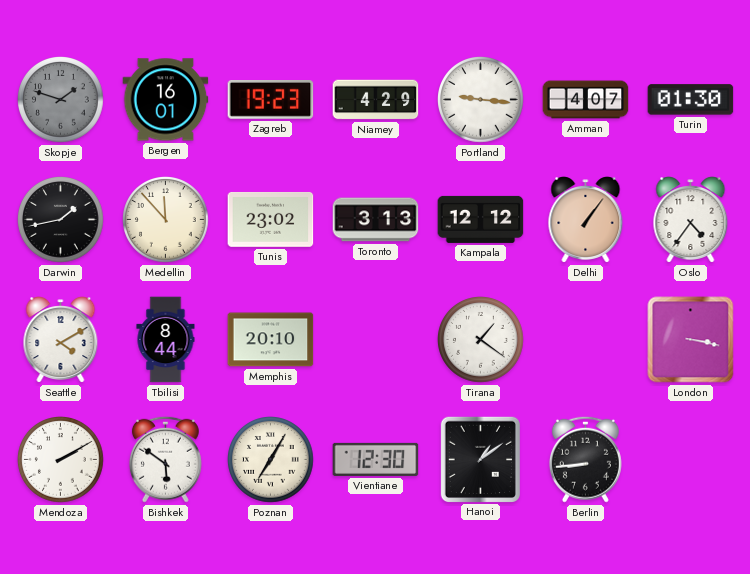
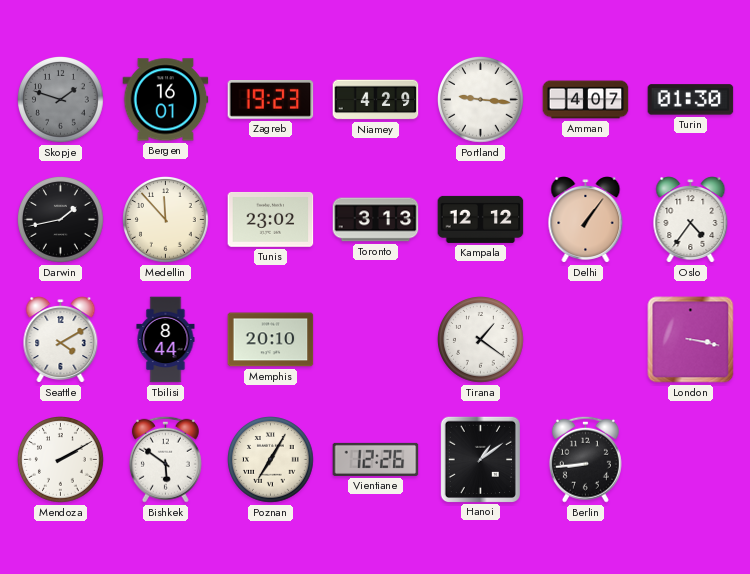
Vientiane: 12:30 -> 12:26
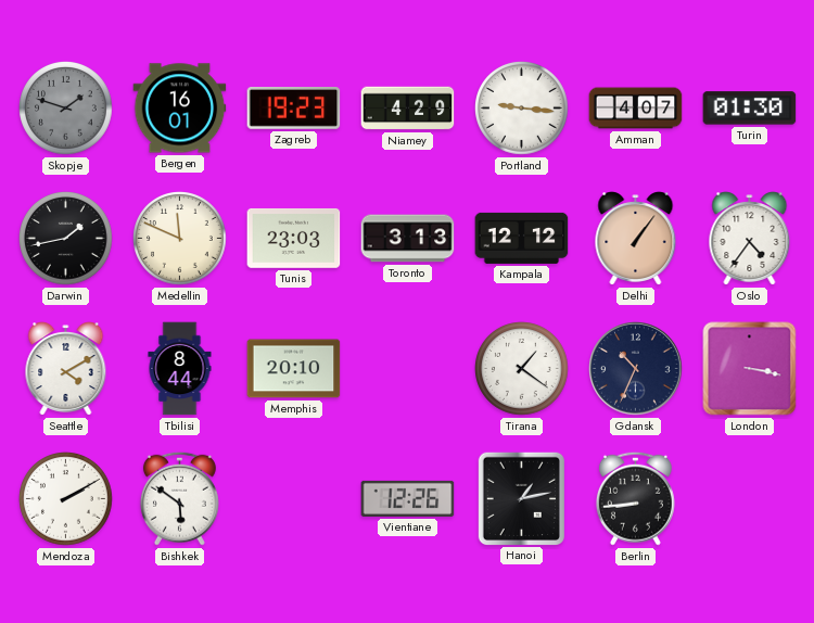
Medellin: 11:53 -> 11:49
Tunis: 23:02 -> 23:03
Gdansk: none -> 10:34
Poznan: 7:05 -> none
Hanoi: 1:09 -> 1:13
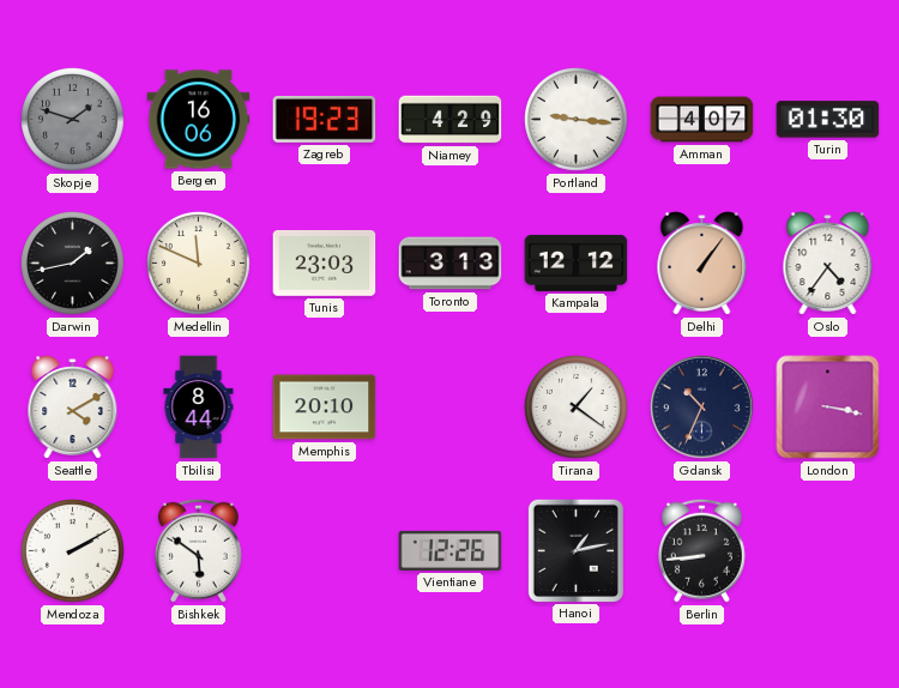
Bergen: 16:01 -> 16:06
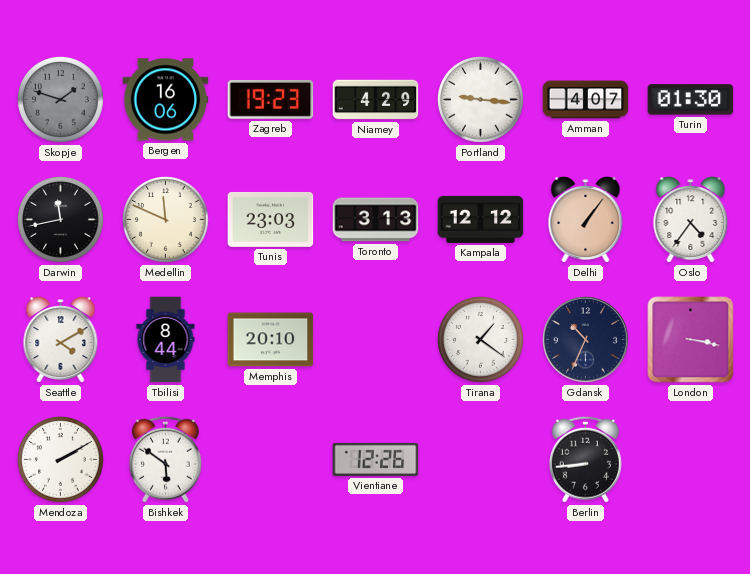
Darwin: 1:43 -> 11:43
Hanoi: 1:13 -> none
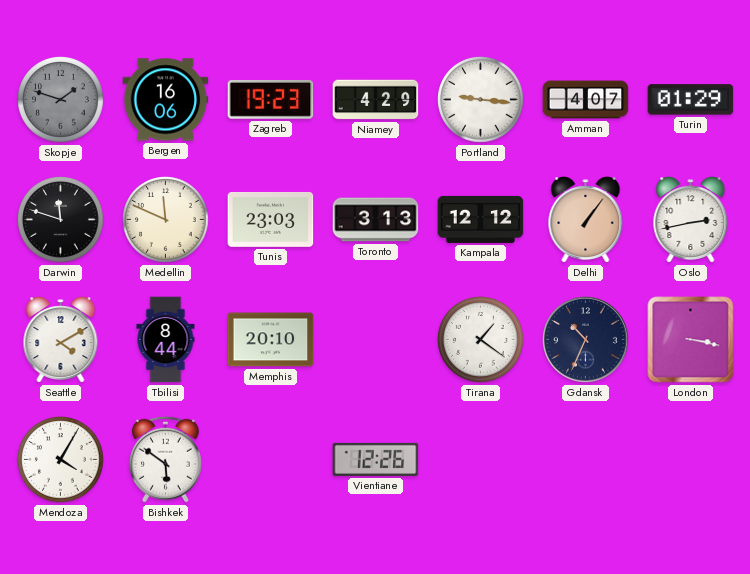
Turin: 01:30 -> 01:29
Darwin: 11:43 -> 11:48
Oslo: 4:36 -> 2:43
Mendoza: 2:10 -> 4:05
Berlin: 8:44 -> none
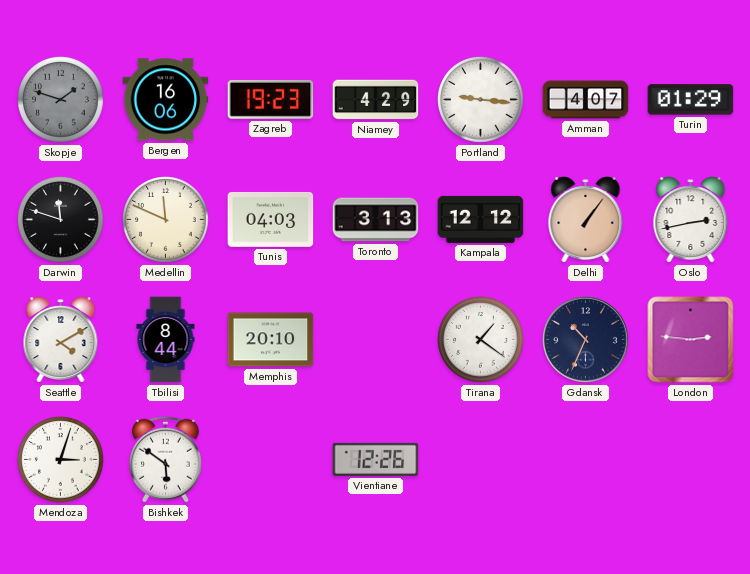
Tunis: 23:03 -> 04:03
London: 3:17 -> 2:46
Mendoza: 4:05 -> 3:03
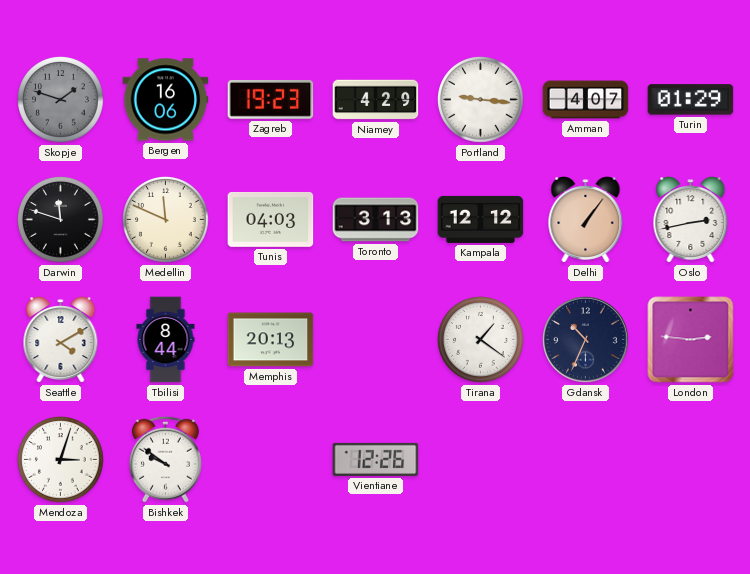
Memphis: 20:10 -> 20:13
Bishkek: 5:51 -> 9:51
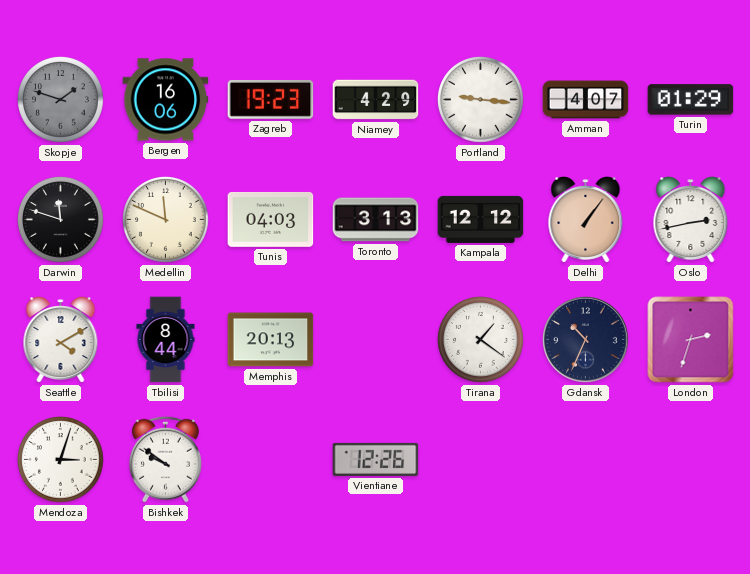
London: 2:46 -> 2:33
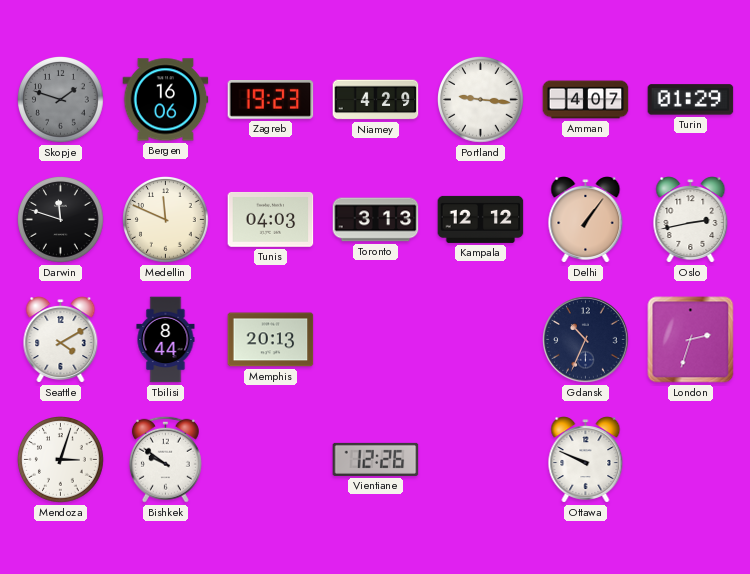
Tirana: 1:21 -> none
Ottawa: none -> 9:49
